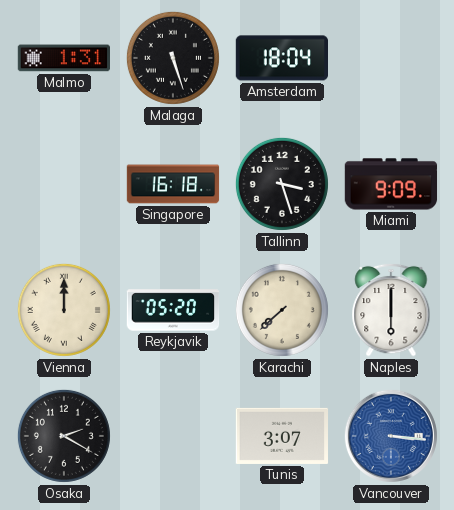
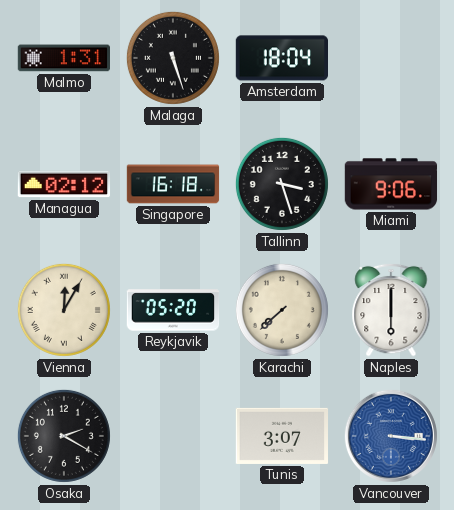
Managua: none -> 02:12
Miami: 9:09 -> 9:06
Vienna: 12:00 -> 12:05
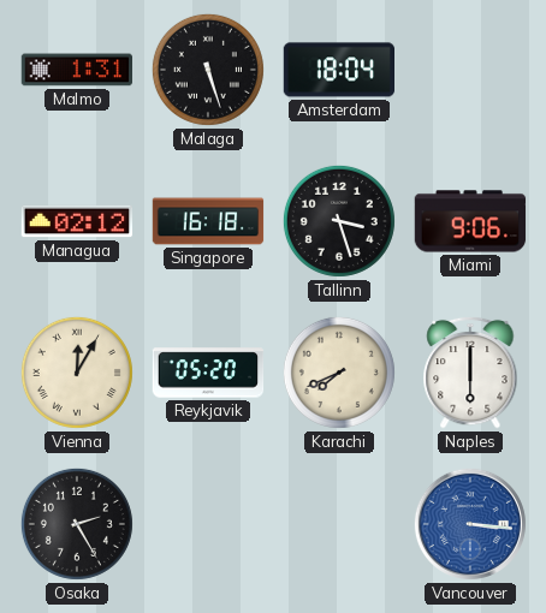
Karachi: 7:38 -> 7:41
Osaka: 2:20 -> 2:25
Tunis: 3:07 -> none
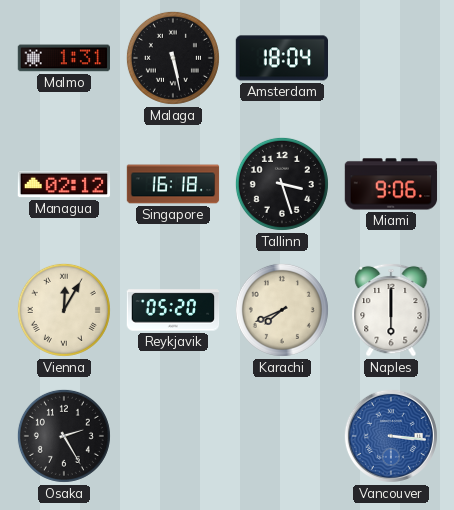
Malaga: 5:27 -> 5:28
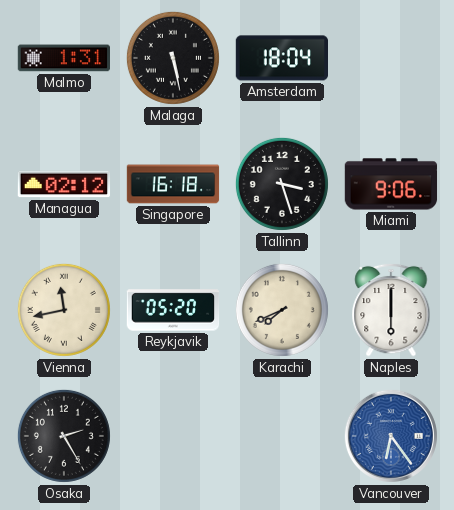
Vienna: 12:05 -> 11:43
Vancouver: 3:16 -> 6:24
